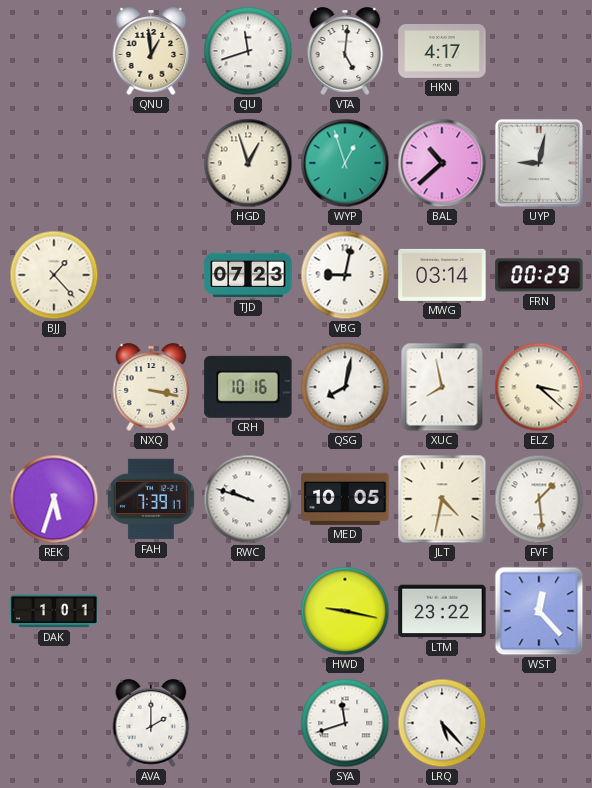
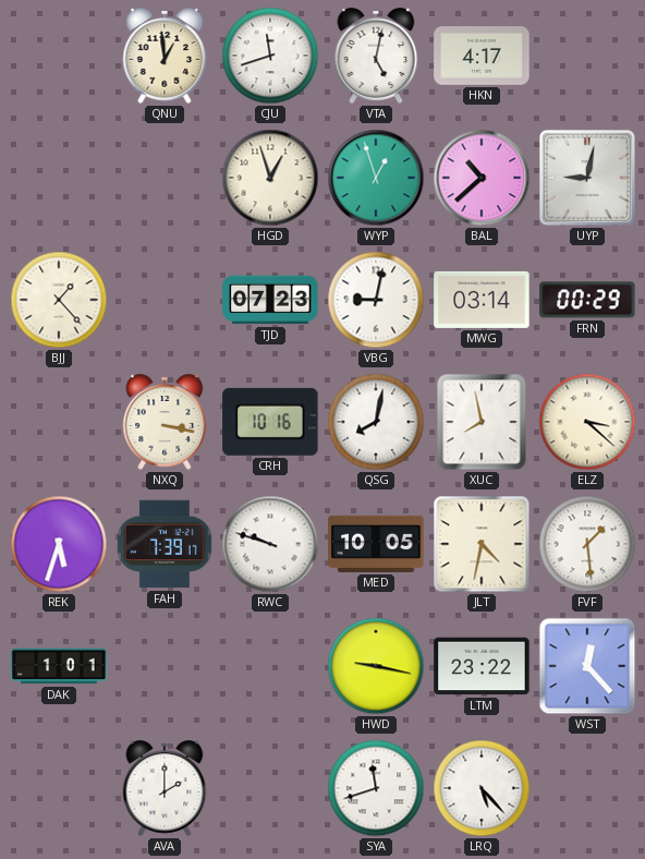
VTA: 5:01 -> 5:02
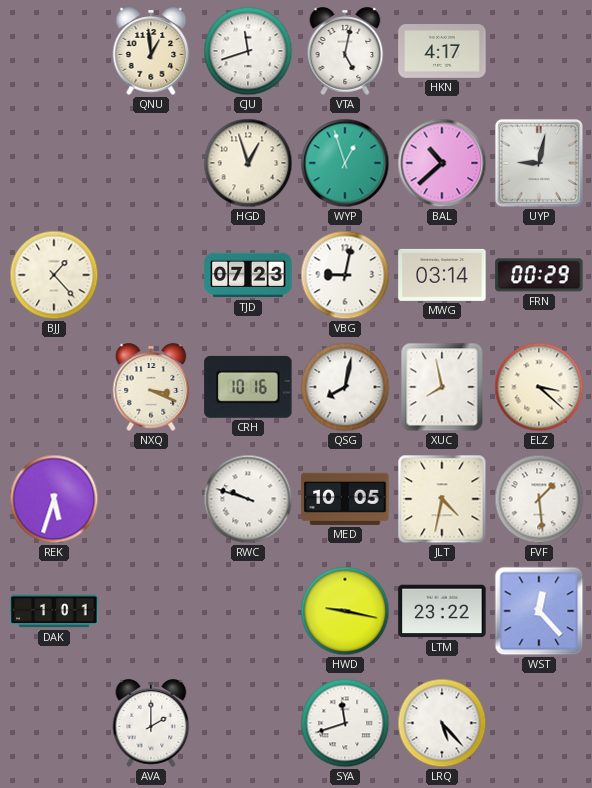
NXQ: 3:17 -> 3:19
FAH: 7:39 -> none
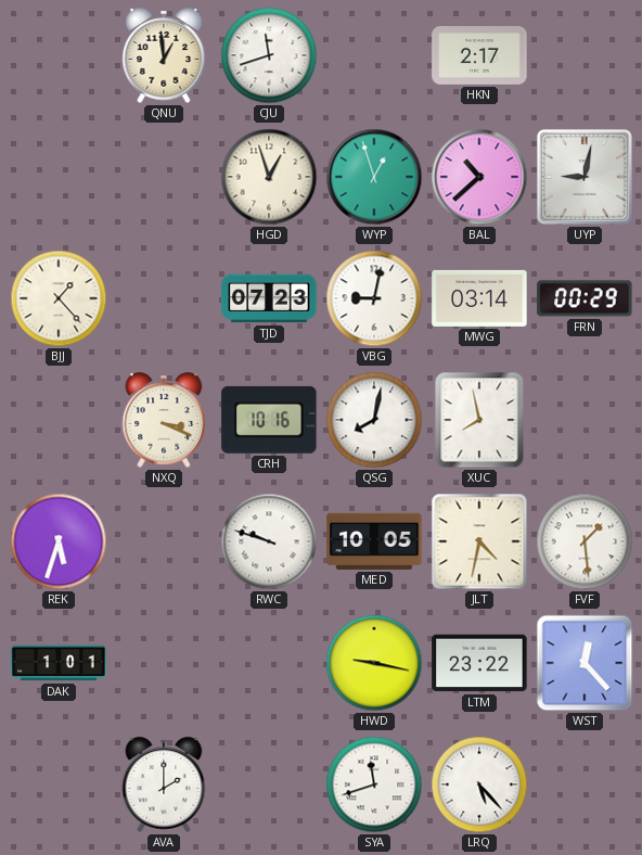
VTA: 5:02 -> none
HKN: 4:17 -> 2:17
ELZ: 3:22 -> none
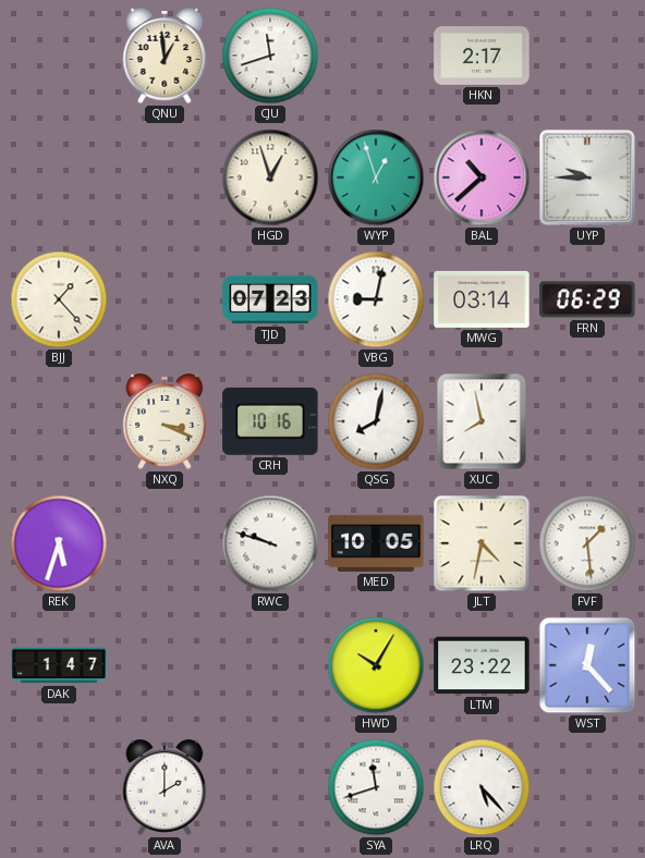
UYP: 9:02 -> 9:45
FRN: 00:29 -> 06:29
DAK: 1:01 -> 1:47
HWD: 9:17 -> 10:05
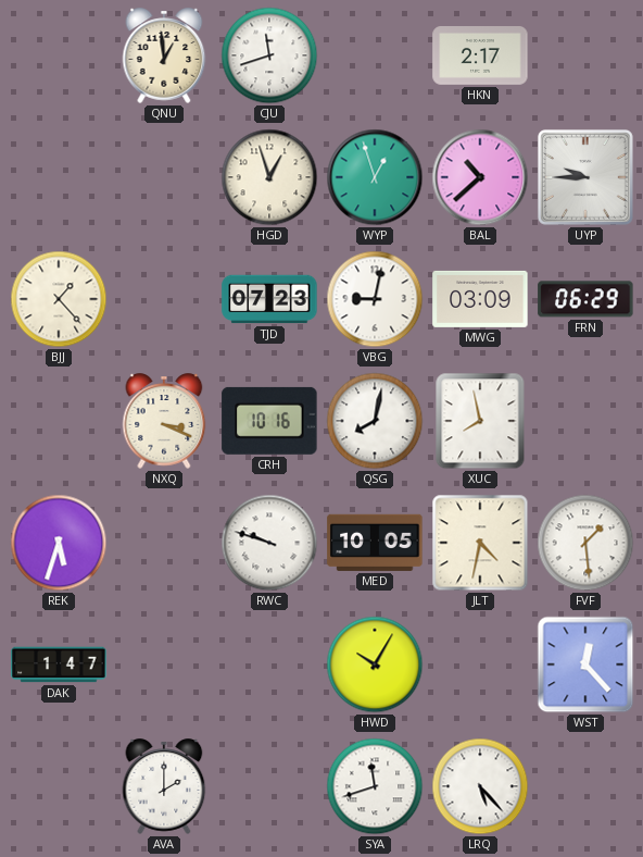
MWG: 03:14 -> 03:09
LTM: 23:22 -> none
